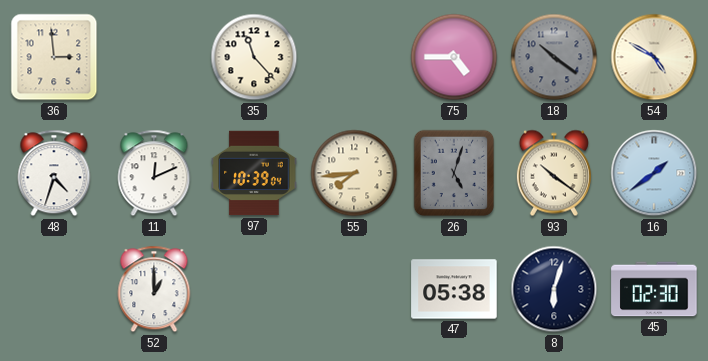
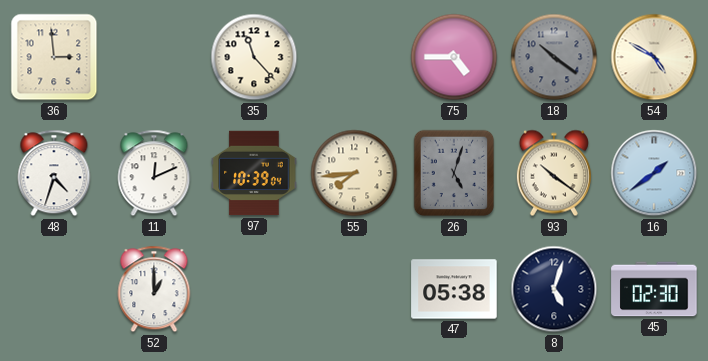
8: 6:03 -> 5:03
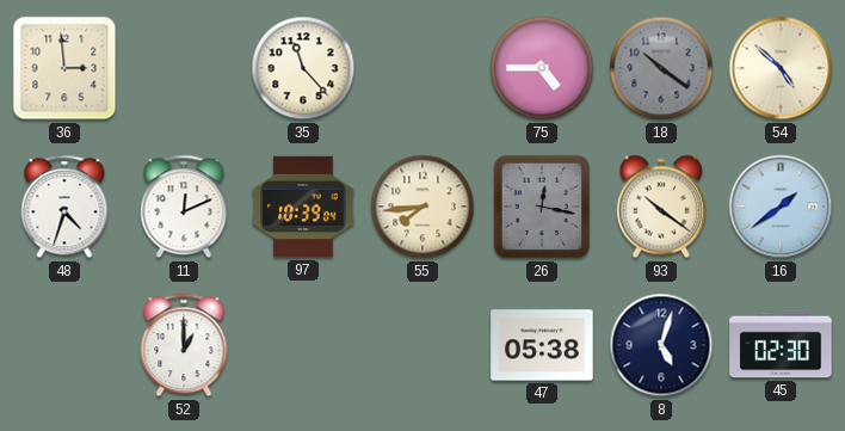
54: 4:50 -> 4:52
26: 5:03 -> 12:17
